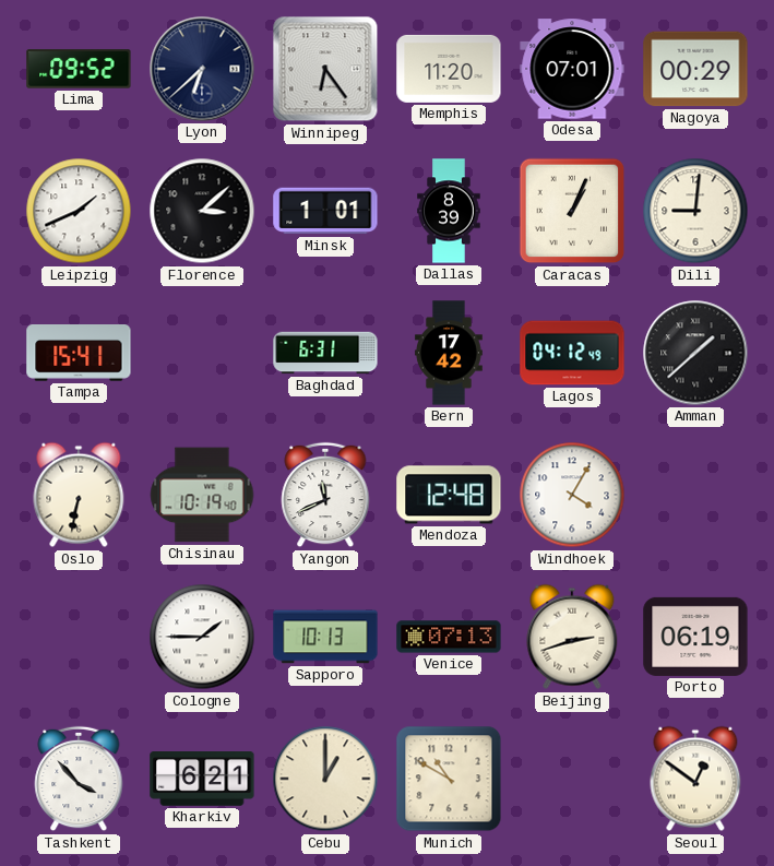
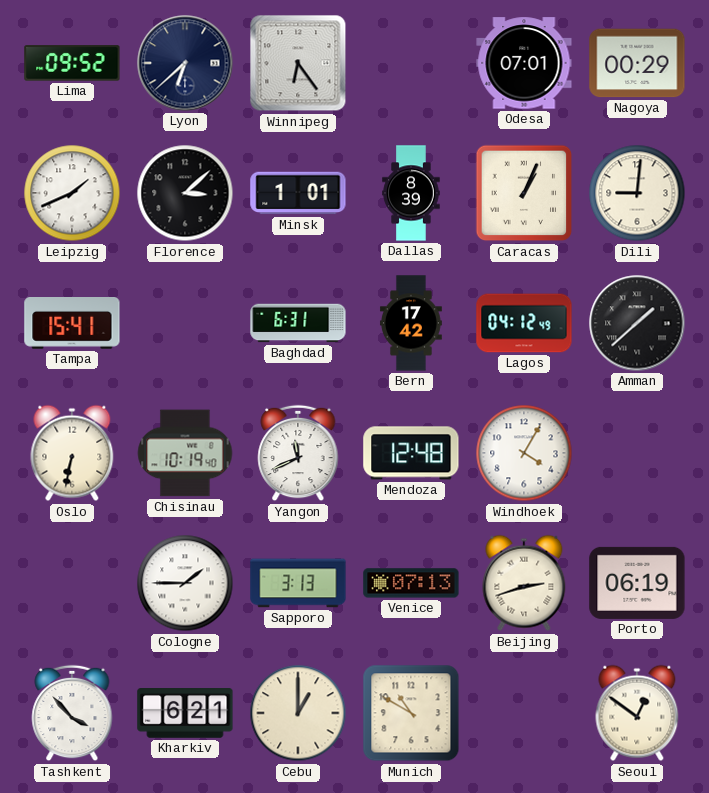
Memphis: 11:20 -> none
Sapporo: 10:13 -> 3:13
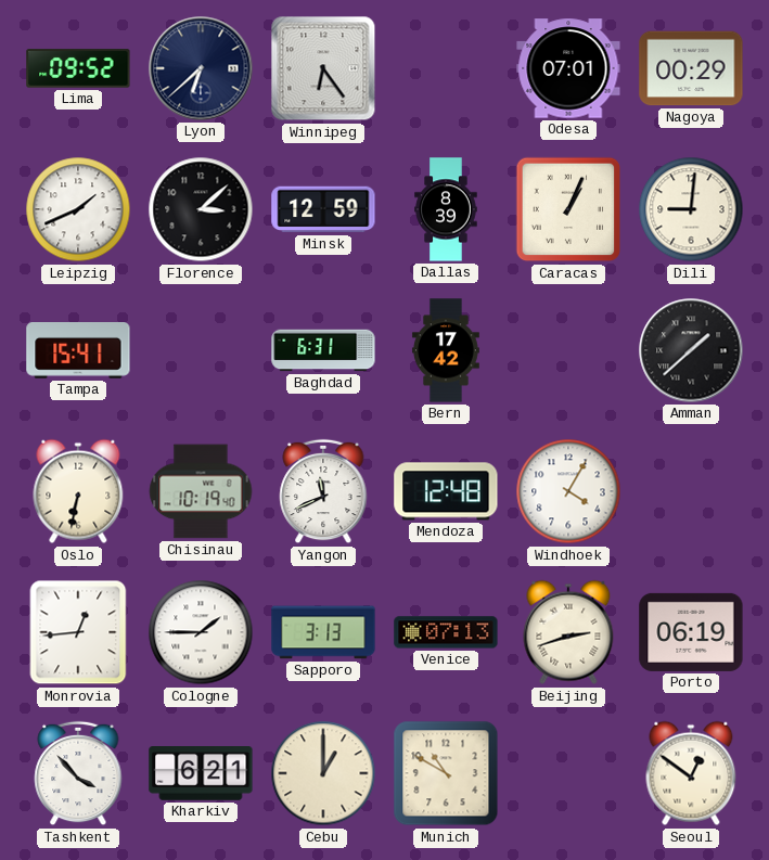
Minsk: 1:01 -> 12:59
Lagos: 04:12 -> none
Monrovia: none -> 12:44
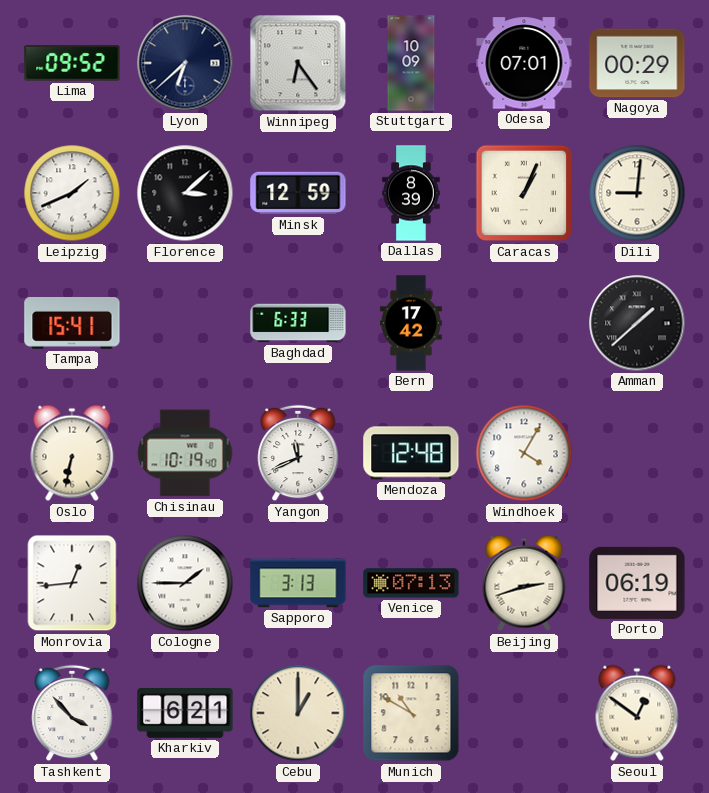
Stuttgart: none -> 10:09
Baghdad: 6:31 -> 6:33
